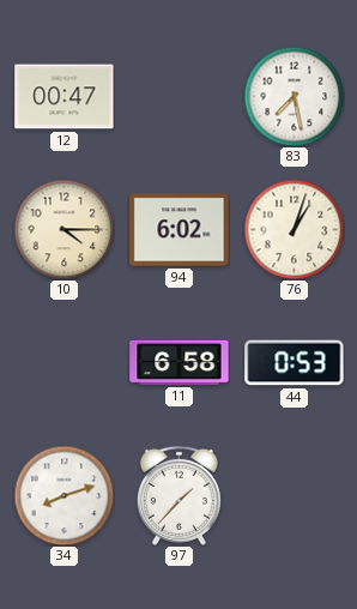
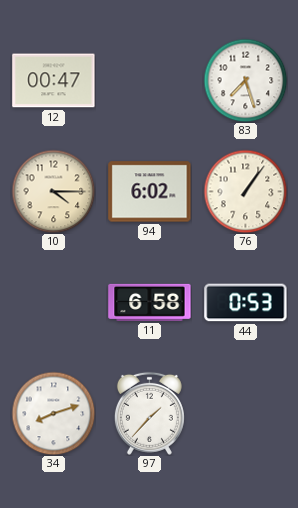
83: 7:28 -> 7:27
76: 1:03 -> 1:06
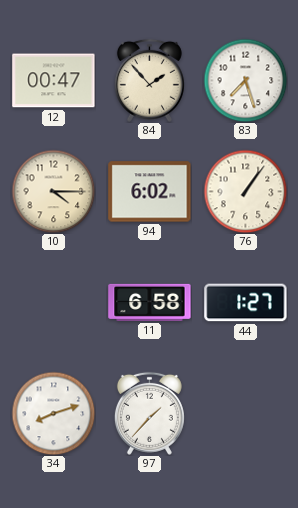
84: none -> 1:53
44: 0:53 -> 1:27
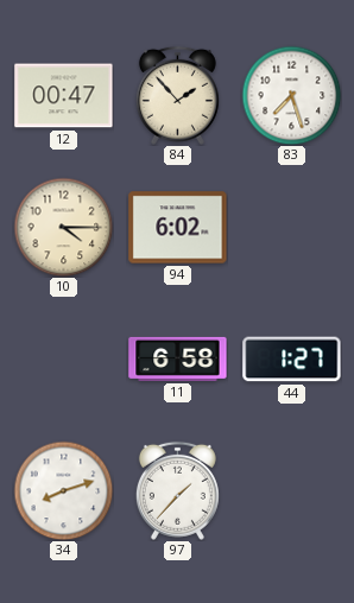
76: 1:06 -> none
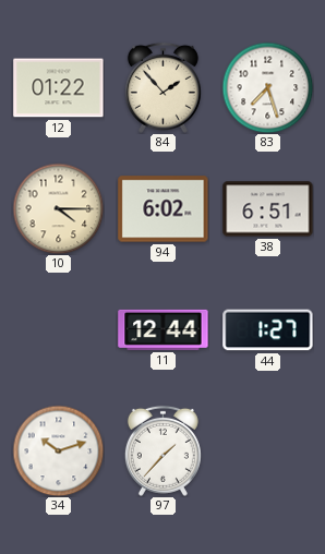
12: 00:47 -> 01:22
38: none -> 6:51
11: 6:58 -> 12:44
34: 8:12 -> 10:12
